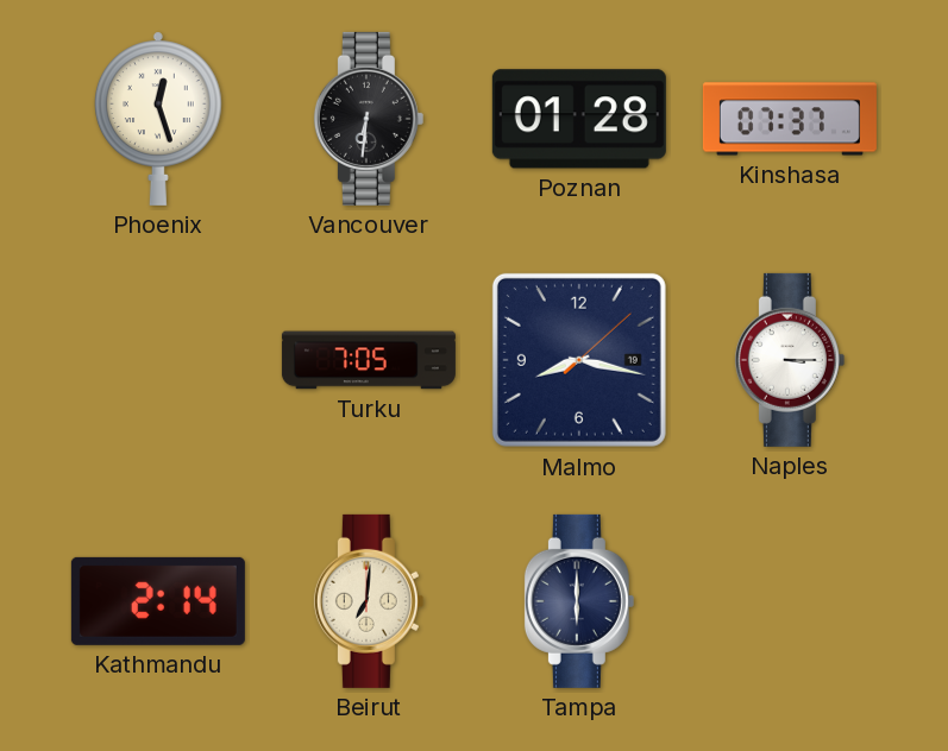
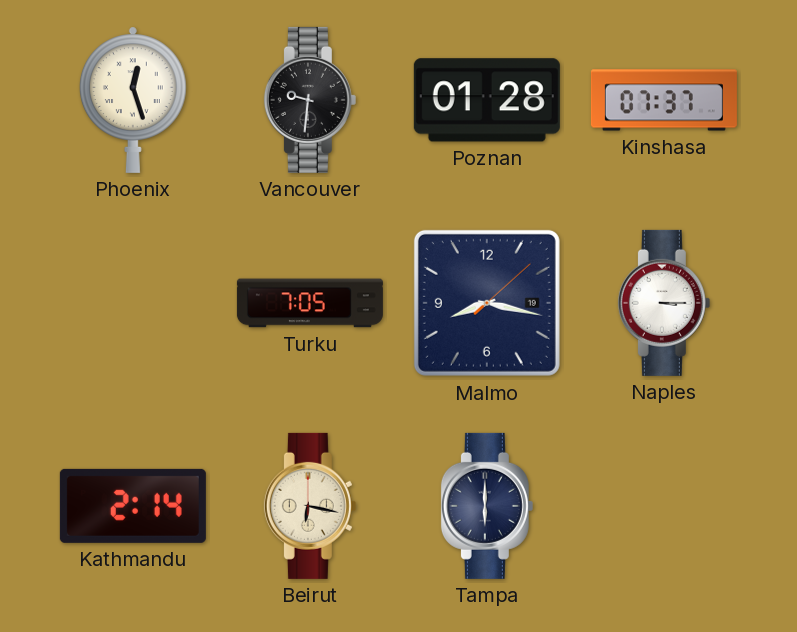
Vancouver: 6:31 -> 9:31
Beirut: 7:01 -> 6:17
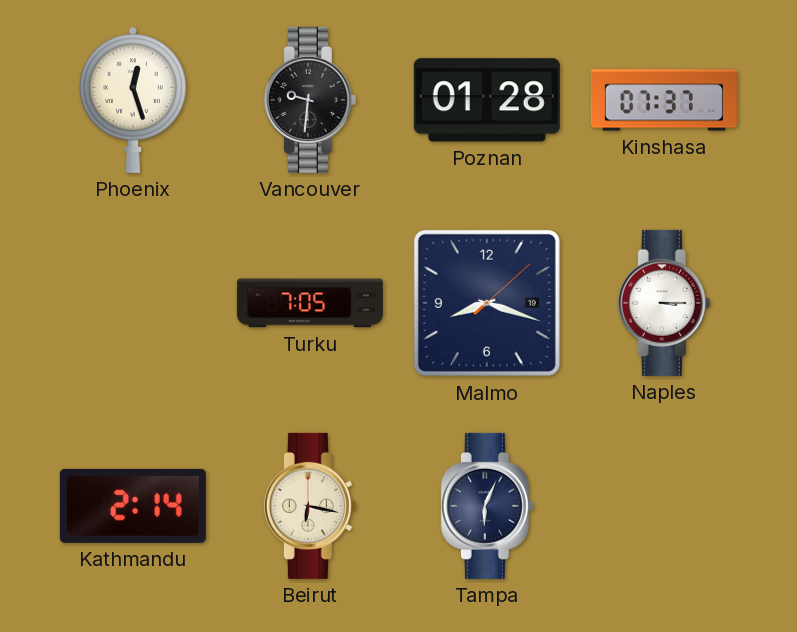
Malmo: 8:17 -> 8:18
Tampa: 6:00 -> 6:04
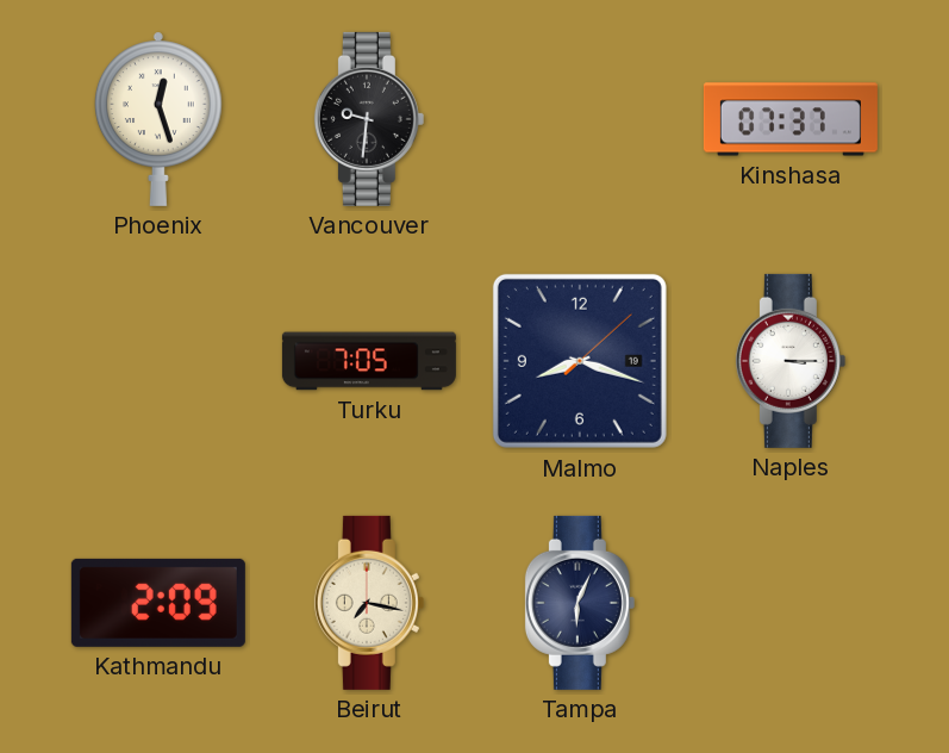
Poznan: 01:28 -> none
Kathmandu: 2:14 -> 2:09
Beirut: 6:17 -> 7:17
